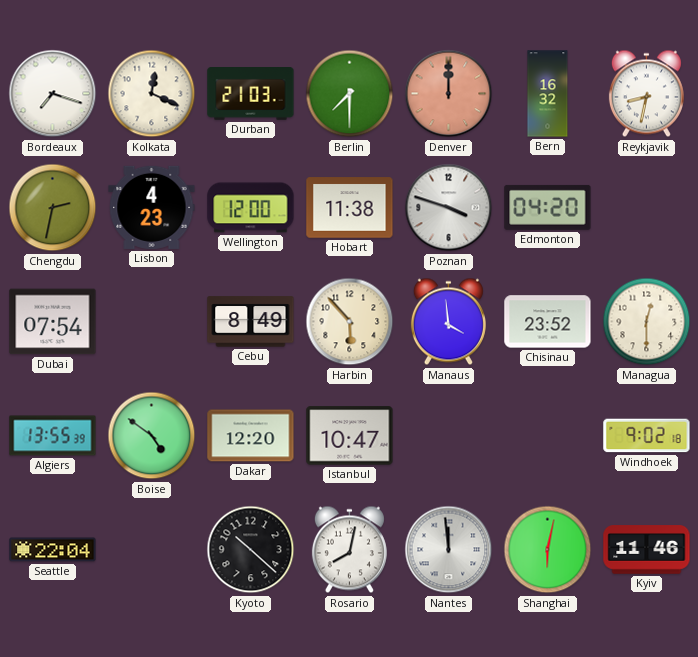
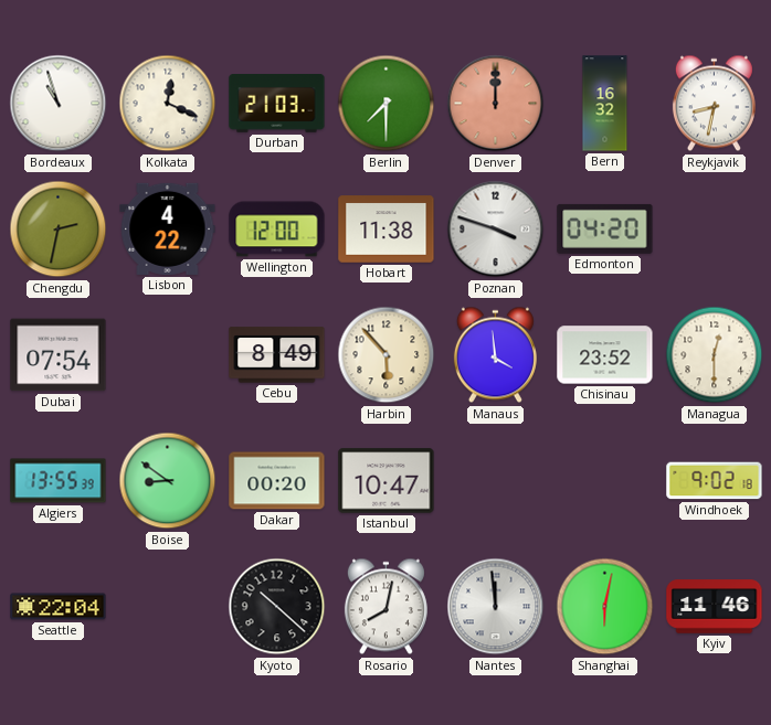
Bordeaux: 7:18 -> 10:57
Lisbon: 4:23 -> 4:22
Boise: 4:51 -> 8:51
Dakar: 12:20 -> 00:20
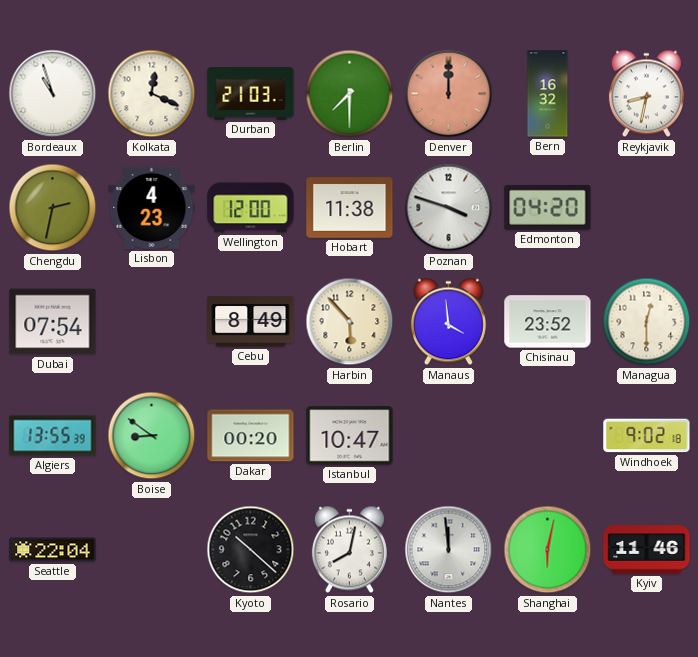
Lisbon: 4:22 -> 4:23
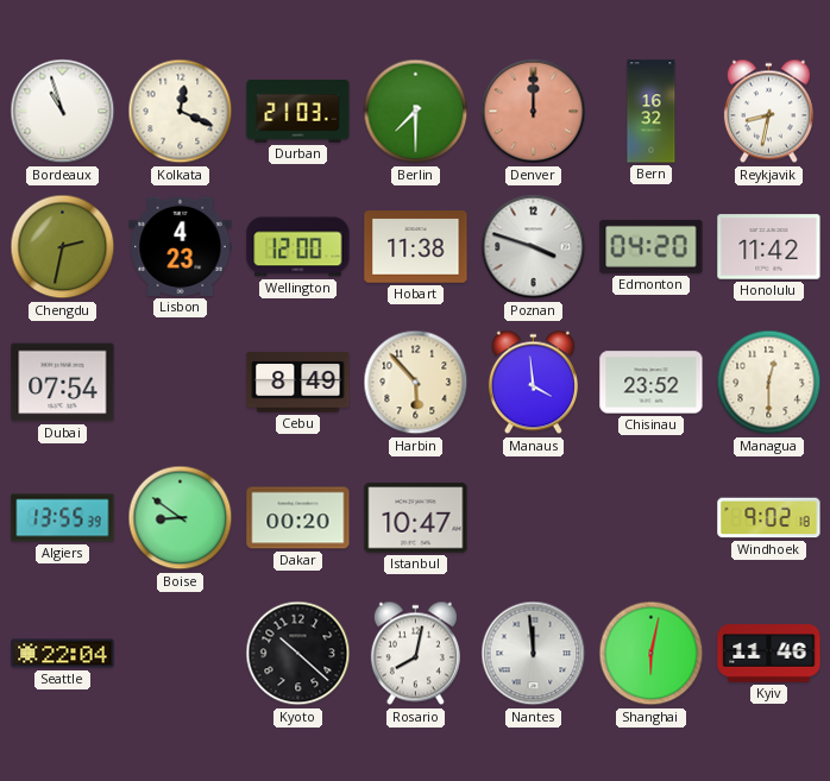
Honolulu: none -> 11:42
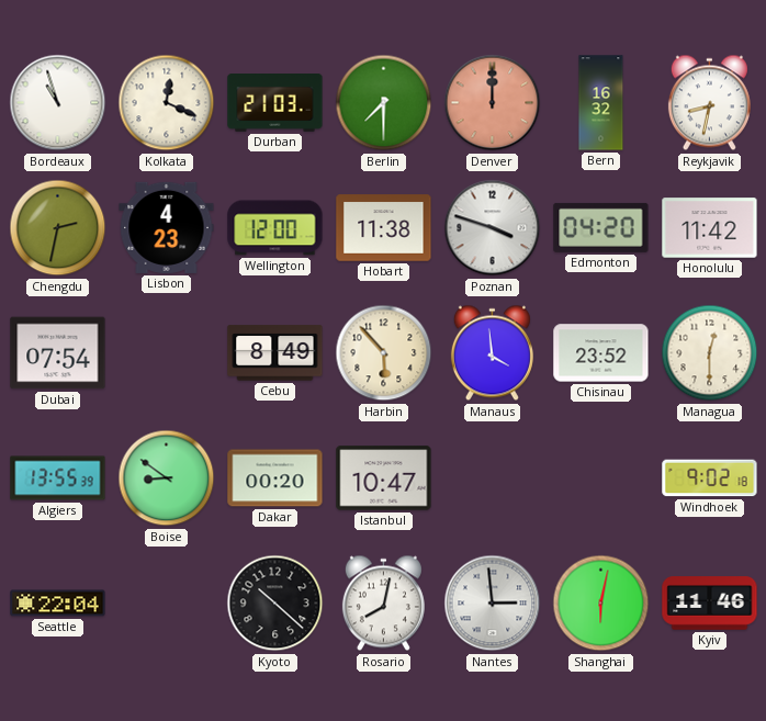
Nantes: 11:59 -> 2:59
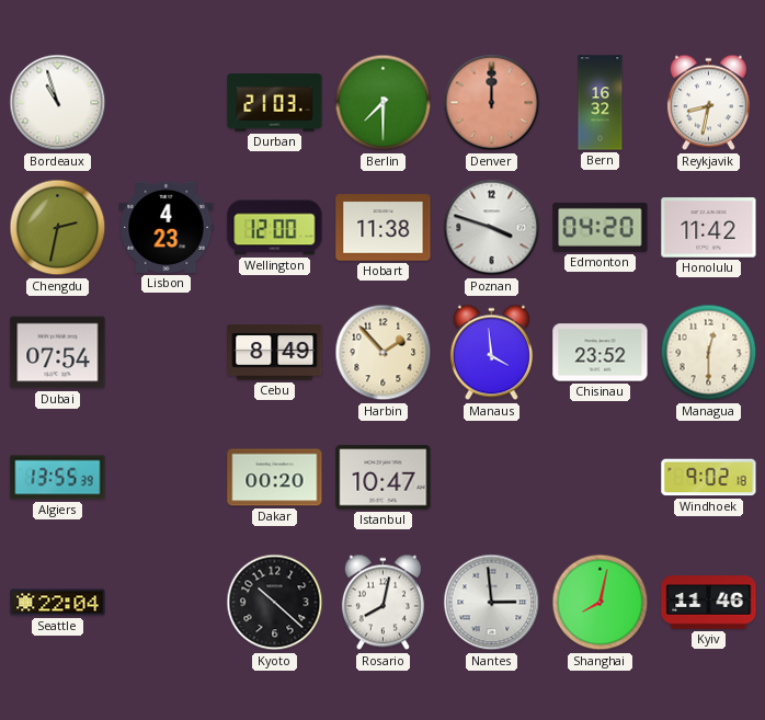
Kolkata: 12:19 -> none
Harbin: 5:53 -> 1:53
Boise: 8:51 -> none
Shanghai: 6:02 -> 8:02
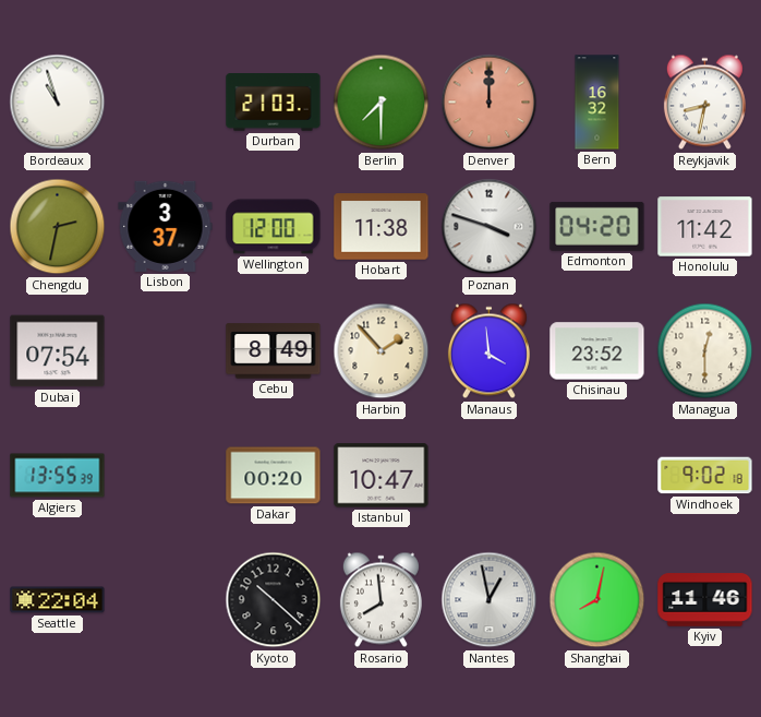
Lisbon: 4:23 -> 3:37
Rosario: 8:02 -> 7:59
Nantes: 2:59 -> 12:58
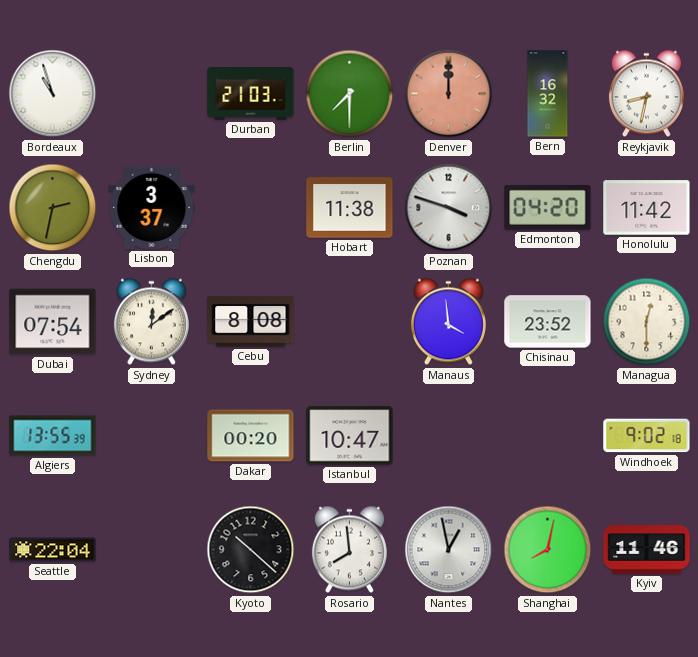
Wellington: 12:00 -> none
Sydney: none -> 12:09
Cebu: 8:49 -> 8:08
Harbin: 1:53 -> none
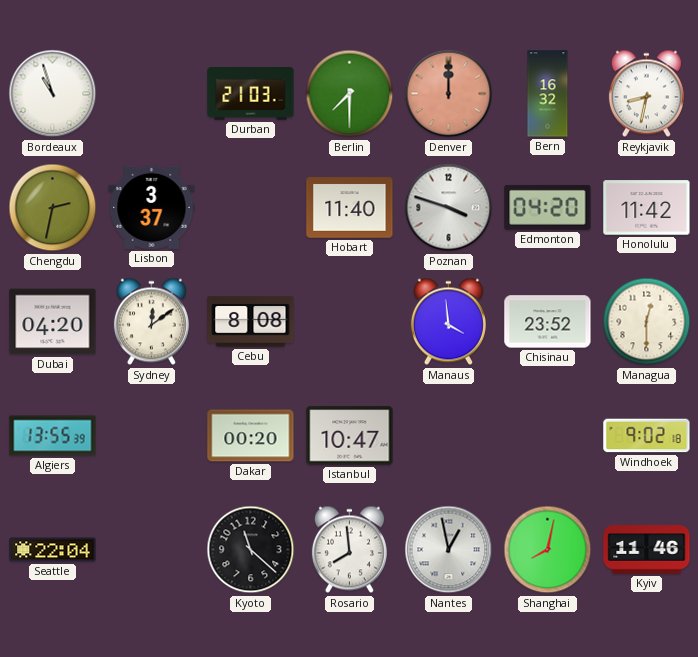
Hobart: 11:38 -> 11:40
Dubai: 07:54 -> 04:20
Kyoto: 10:22 -> 11:22
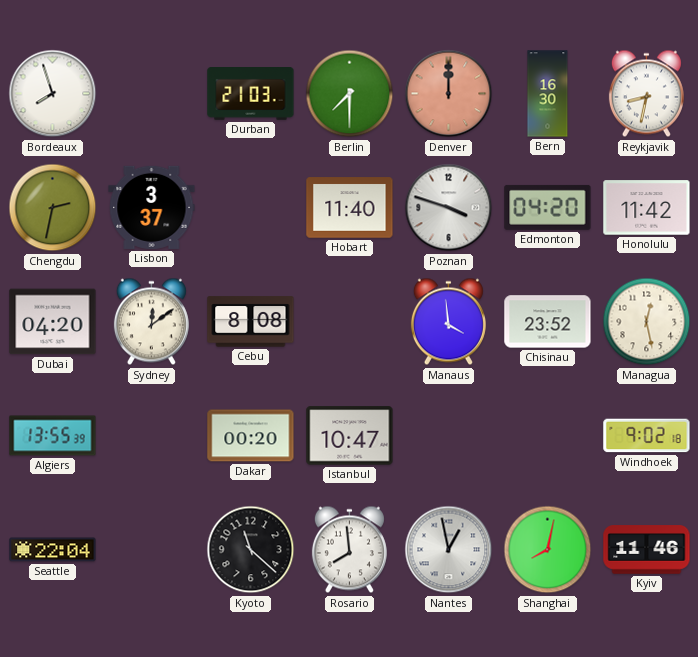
Bordeaux: 10:57 -> 7:57
Bern: 16:32 -> 16:30
Managua: 12:30 -> 12:28
